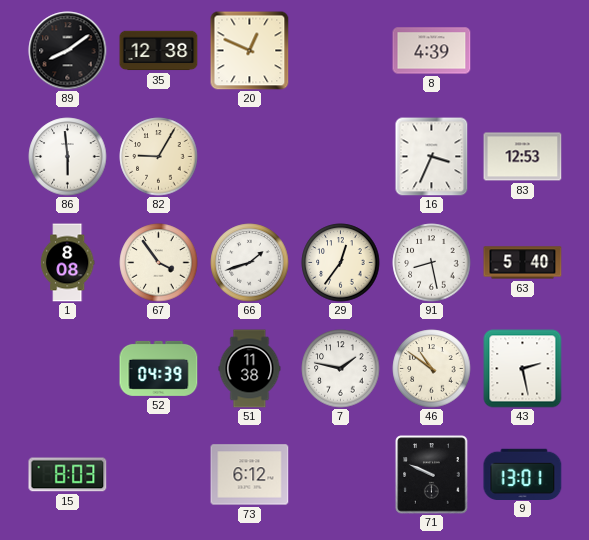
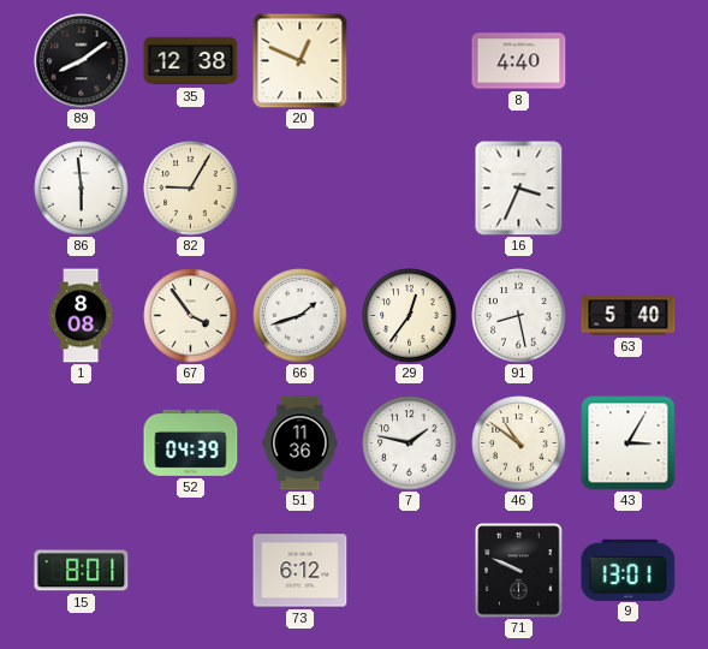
8: 4:39 -> 4:40
83: 12:53 -> none
51: 11:38 -> 11:36
43: 2:28 -> 3:05
15: 8:03 -> 8:01
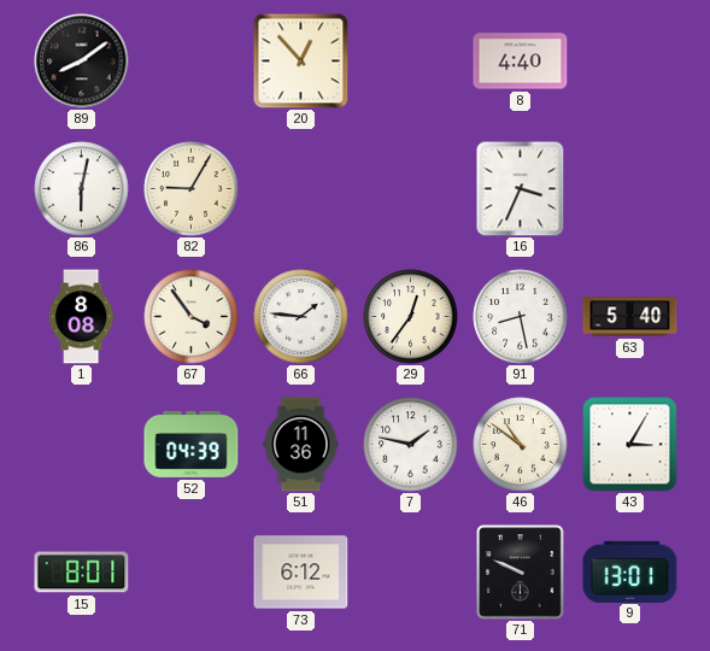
35: 12:38 -> none
20: 12:49 -> 12:53
86: 5:59 -> 6:02
66: 1:42 -> 1:46
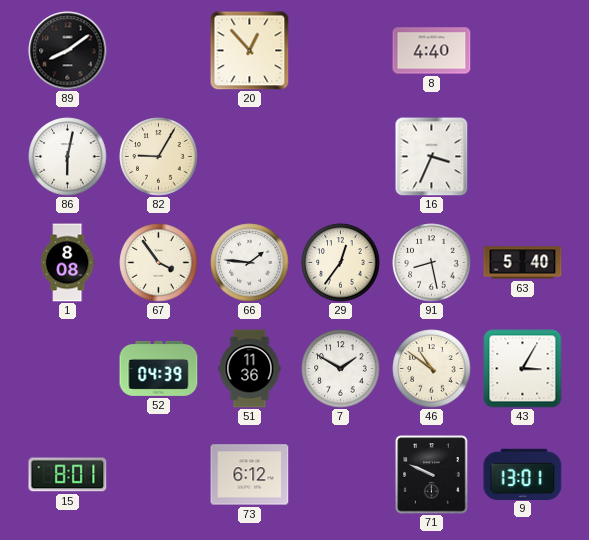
7: 1:47 -> 1:50
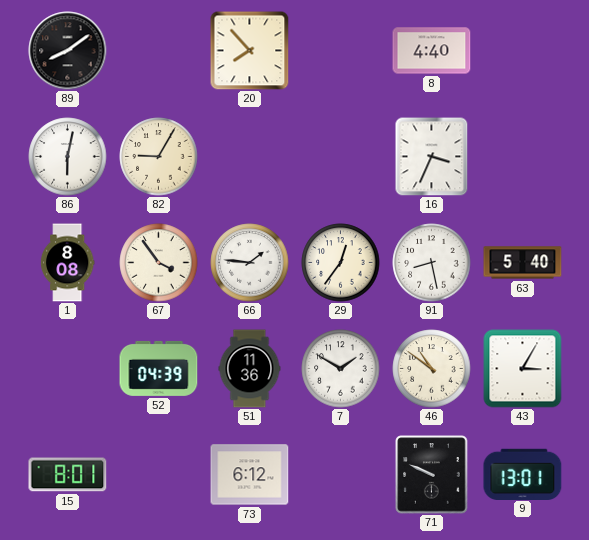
20: 12:53 -> 7:53
